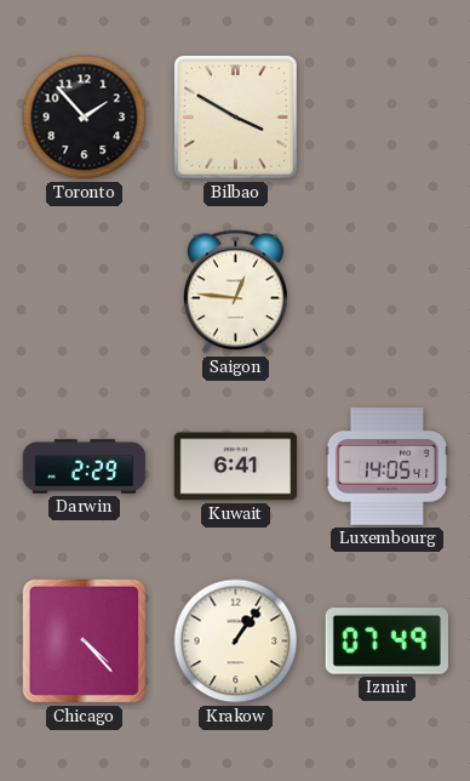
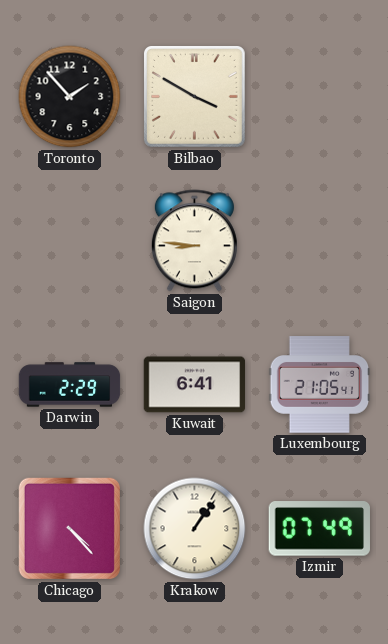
Saigon: 12:46 -> 8:46
Luxembourg: 14:05 -> 21:05
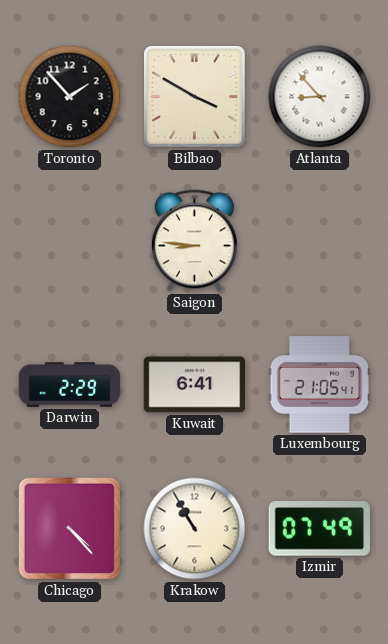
Atlanta: none -> 8:53
Krakow: 1:06 -> 10:55
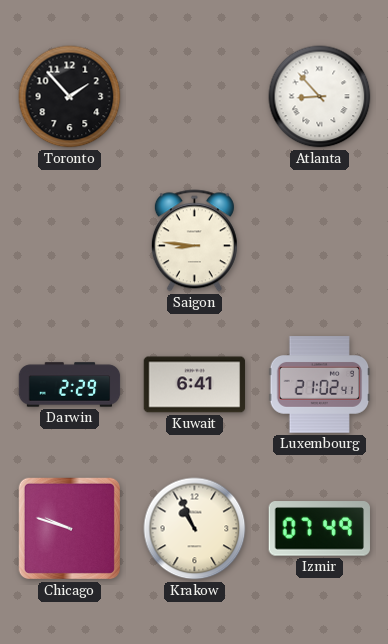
Bilbao: 3:50 -> none
Luxembourg: 21:05 -> 21:02
Chicago: 4:23 -> 9:48
Krakow: 10:55 -> 10:56
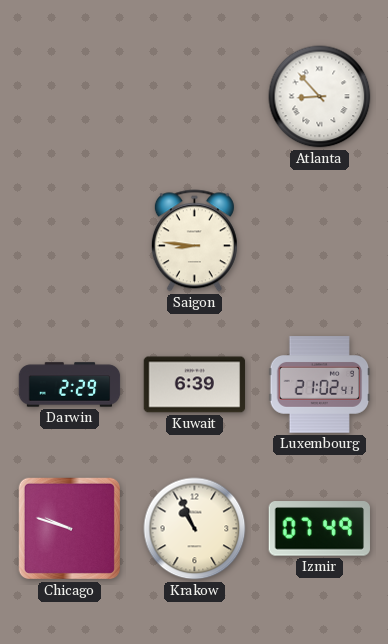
Toronto: 1:53 -> none
Kuwait: 6:41 -> 6:39
